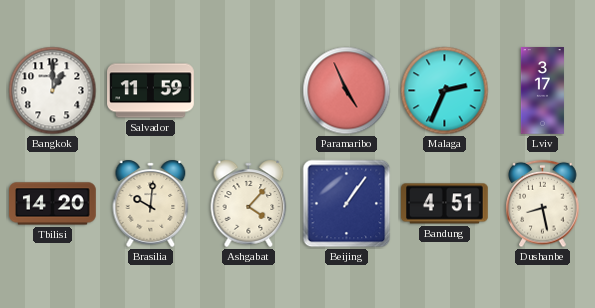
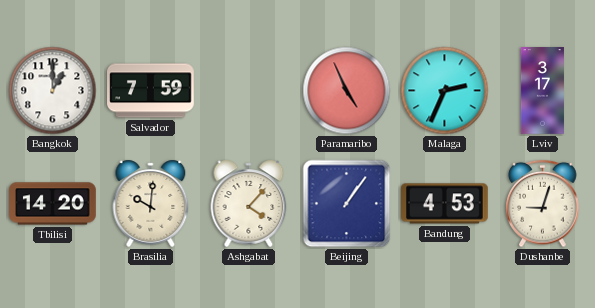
Salvador: 11:59 -> 7:59
Bandung: 4:51 -> 4:53
Dushanbe: 8:28 -> 9:03
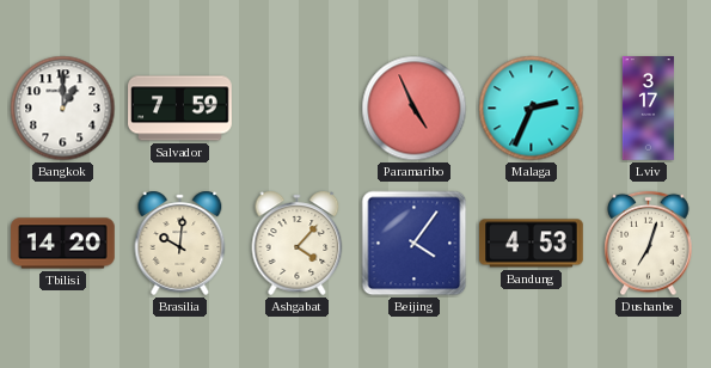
Beijing: 1:06 -> 4:06
Dushanbe: 9:03 -> 7:03
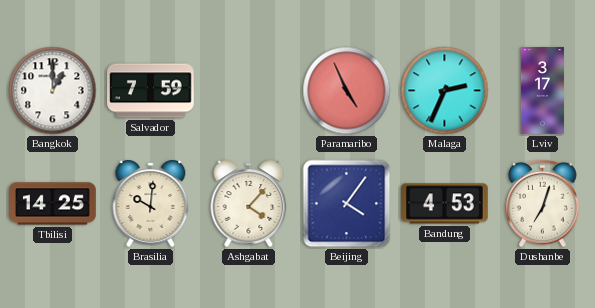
Tbilisi: 14:20 -> 14:25
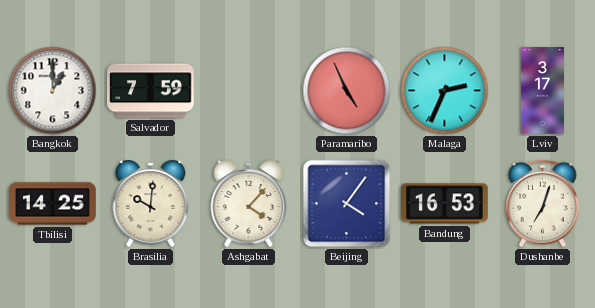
Bandung: 4:53 -> 16:53
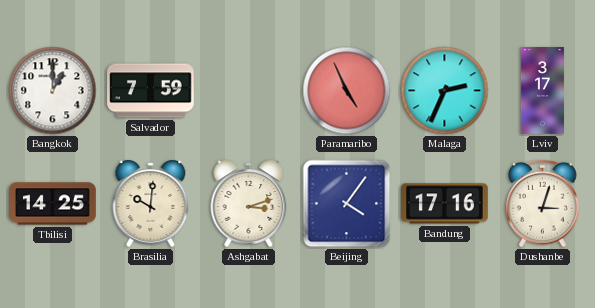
Ashgabat: 4:07 -> 3:12
Bandung: 16:53 -> 17:16
Dushanbe: 7:03 -> 3:03
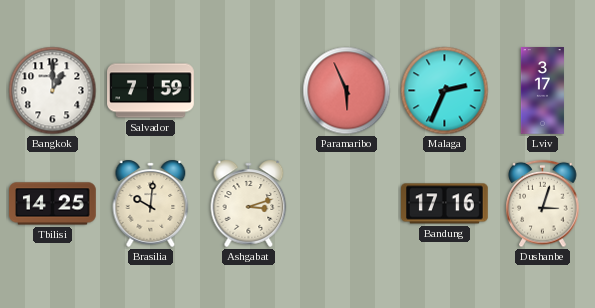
Paramaribo: 4:56 -> 5:56
Beijing: 4:06 -> none
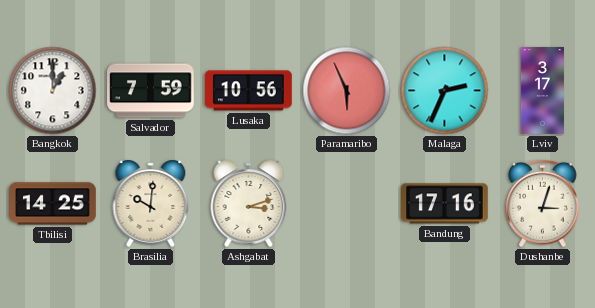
Lusaka: none -> 10:56
